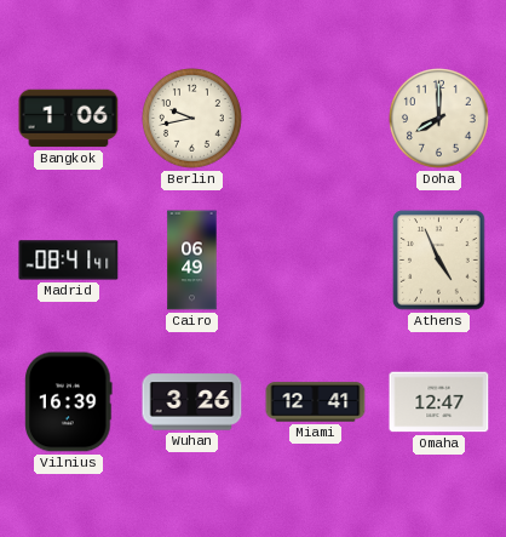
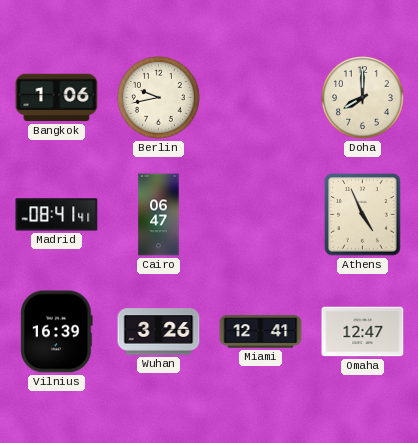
Cairo: 06:49 -> 06:47
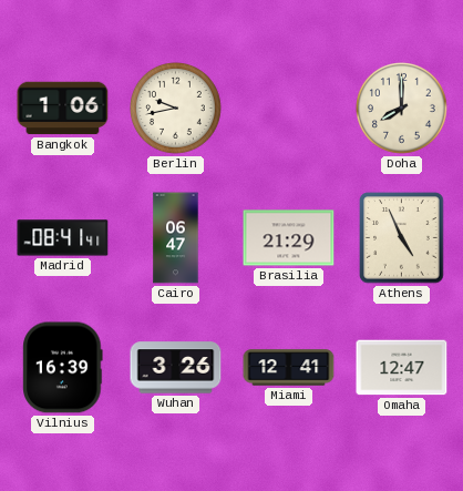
Brasilia: none -> 21:29
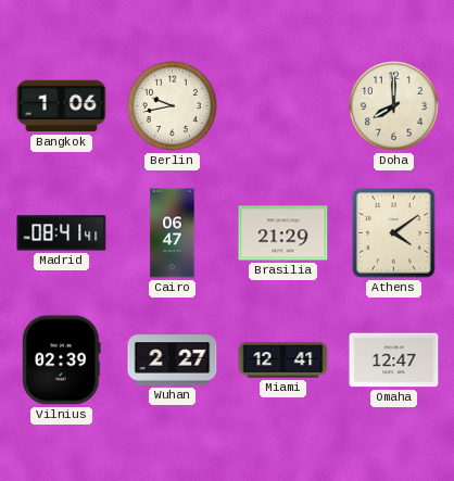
Athens: 4:56 -> 4:09
Vilnius: 16:39 -> 02:39
Wuhan: 3:26 -> 2:27
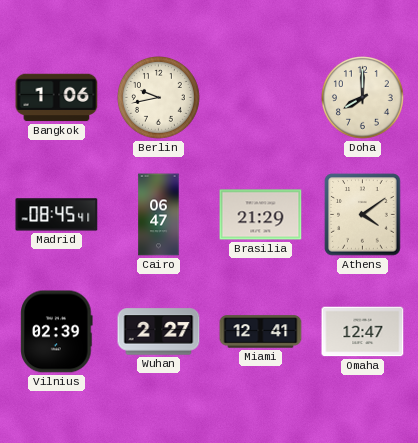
Madrid: 08:41 -> 08:45
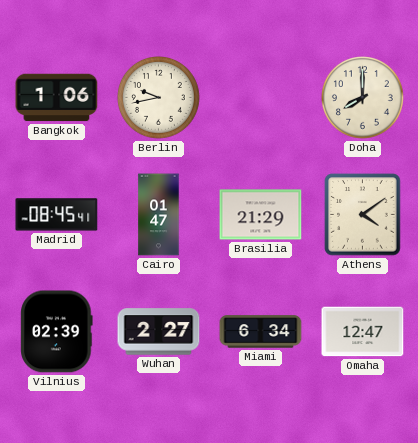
Cairo: 06:47 -> 01:47
Miami: 12:41 -> 6:34
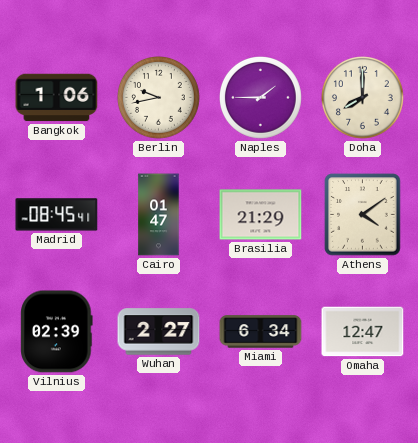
Naples: none -> 1:45
